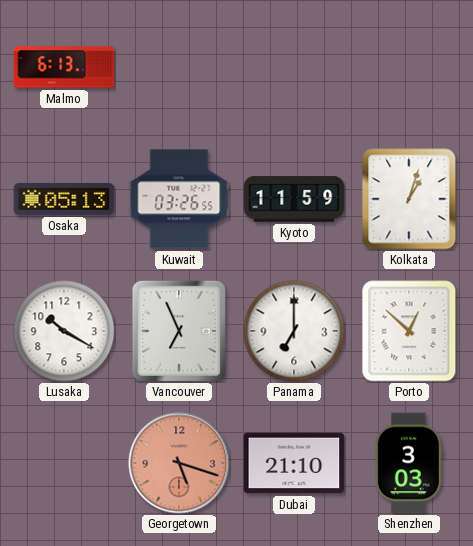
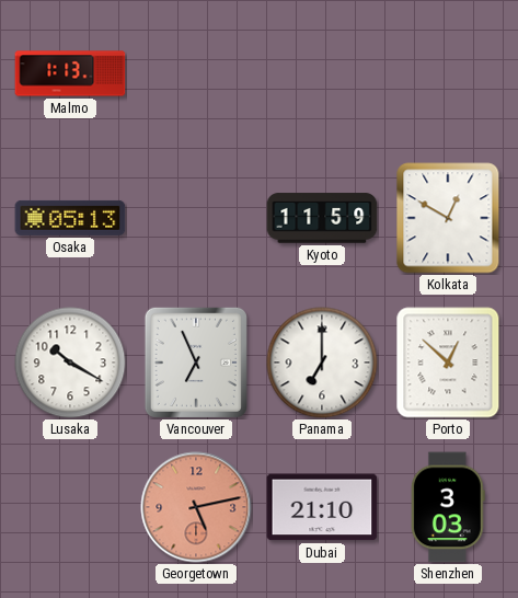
Malmo: 6:13 -> 1:13
Kuwait: 03:26 -> none
Kolkata: 1:03 -> 12:50
Georgetown: 5:18 -> 5:13
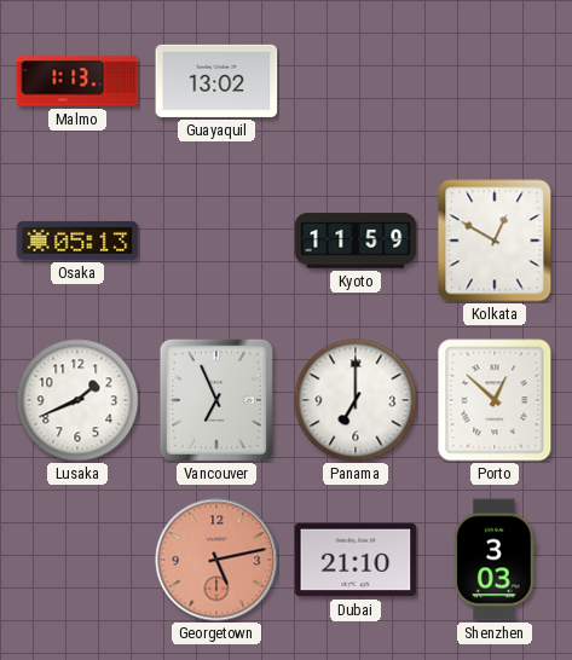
Guayaquil: none -> 13:02
Lusaka: 10:20 -> 1:41
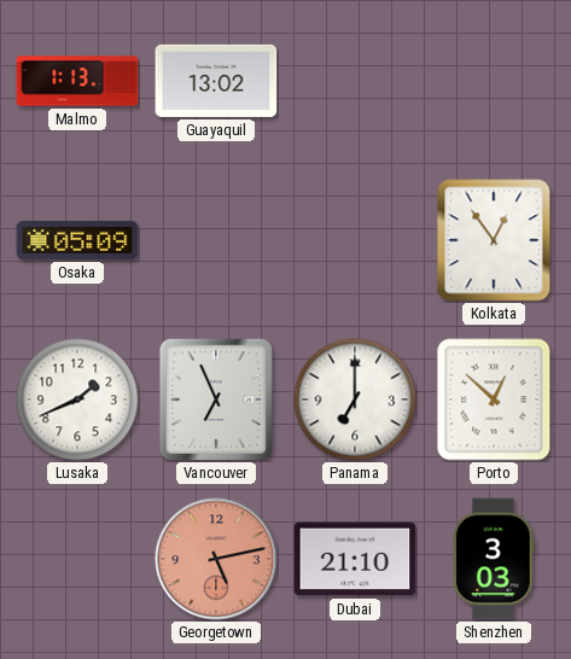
Osaka: 05:13 -> 05:09
Kyoto: 11:59 -> none
Kolkata: 12:50 -> 12:54
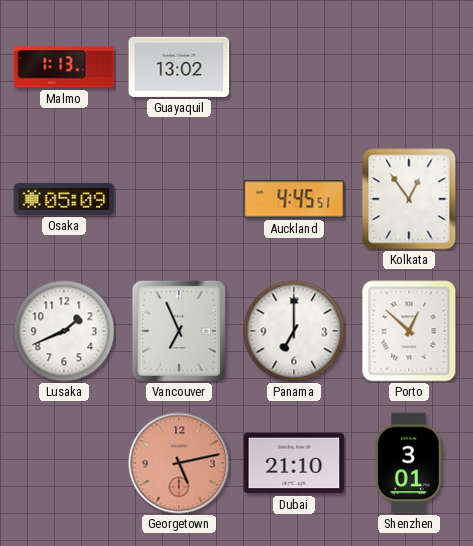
Auckland: none -> 4:45
Shenzhen: 3:03 -> 3:01
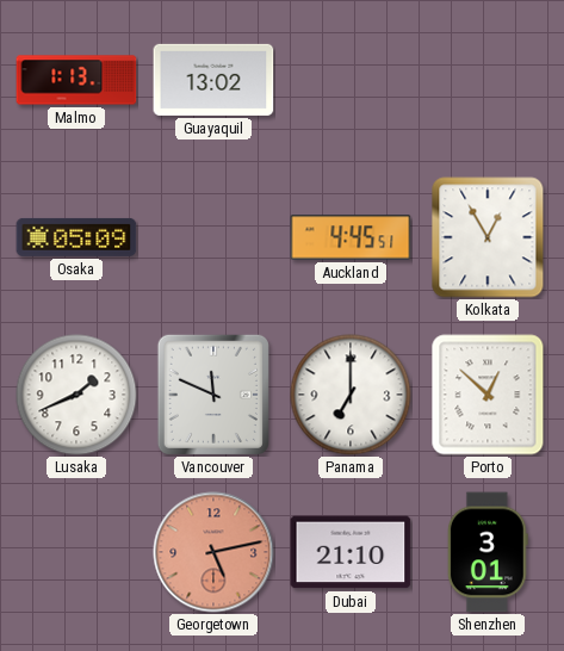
Kolkata: 12:54 -> 12:55
Vancouver: 6:56 -> 11:49
